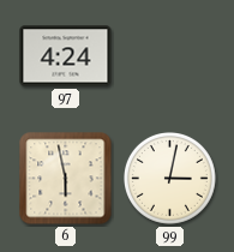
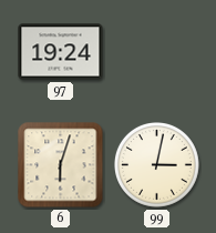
97: 4:24 -> 19:24
6: 5:58 -> 6:03
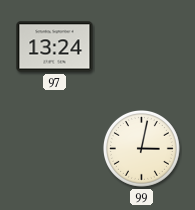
97: 19:24 -> 13:24
6: 6:03 -> none
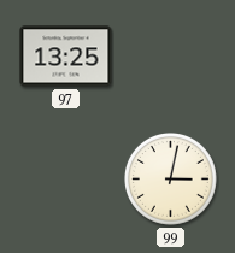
97: 13:24 -> 13:25
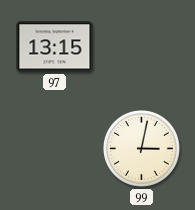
97: 13:25 -> 13:15
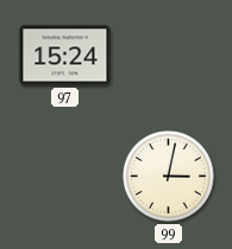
97: 13:15 -> 15:24
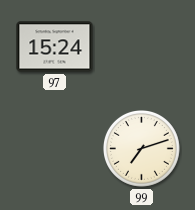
99: 3:02 -> 7:12
